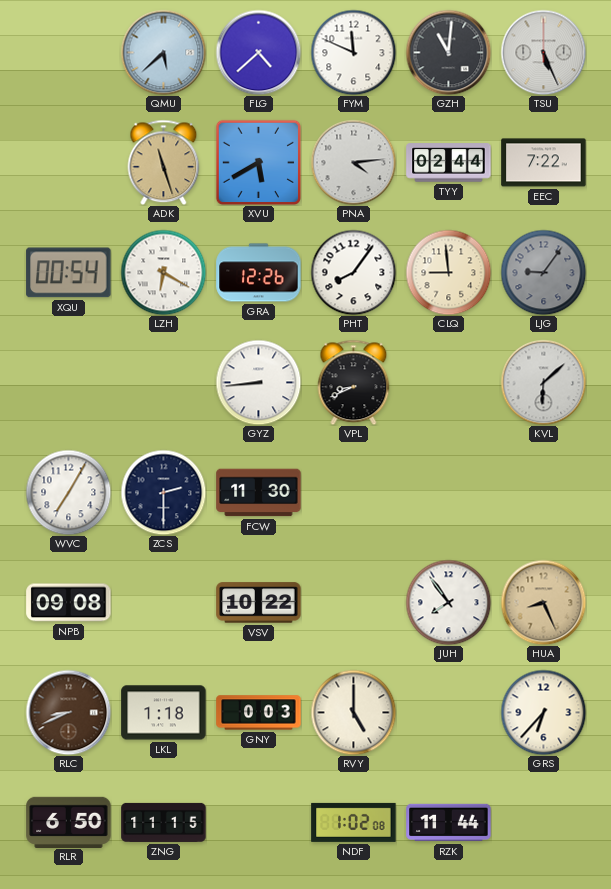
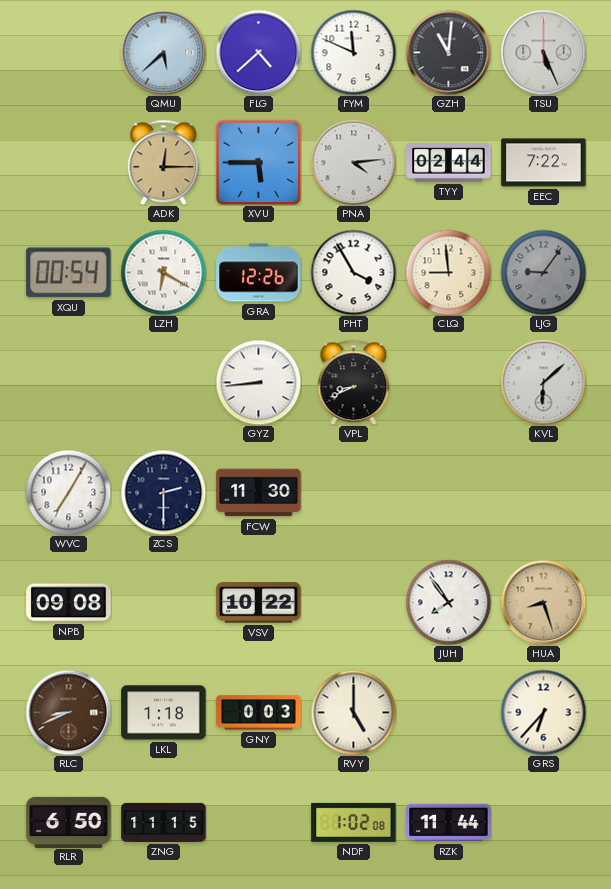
ADK: 11:27 -> 12:15
XVU: 5:40 -> 5:45
PHT: 8:06 -> 3:55
HUA: 8:26 -> 8:27
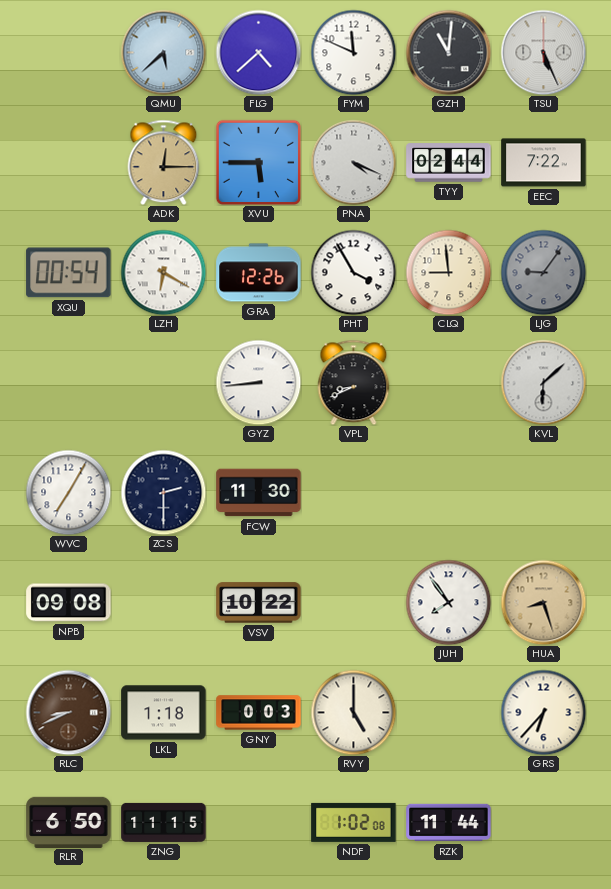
PNA: 4:14 -> 4:19
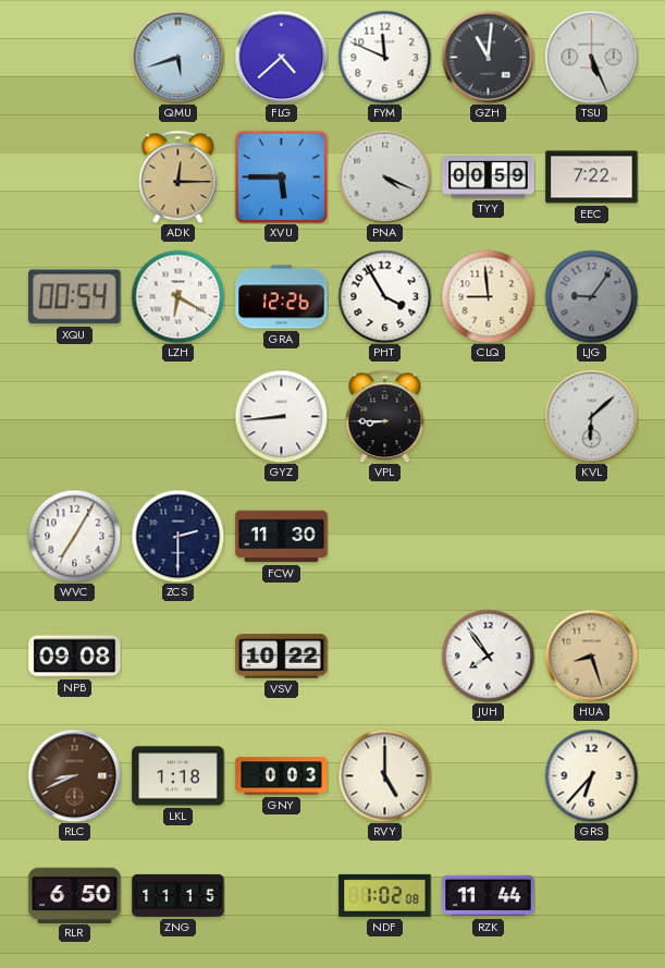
QMU: 5:38 -> 5:42
TYY: 02:44 -> 00:59
VPL: 8:41 -> 8:45
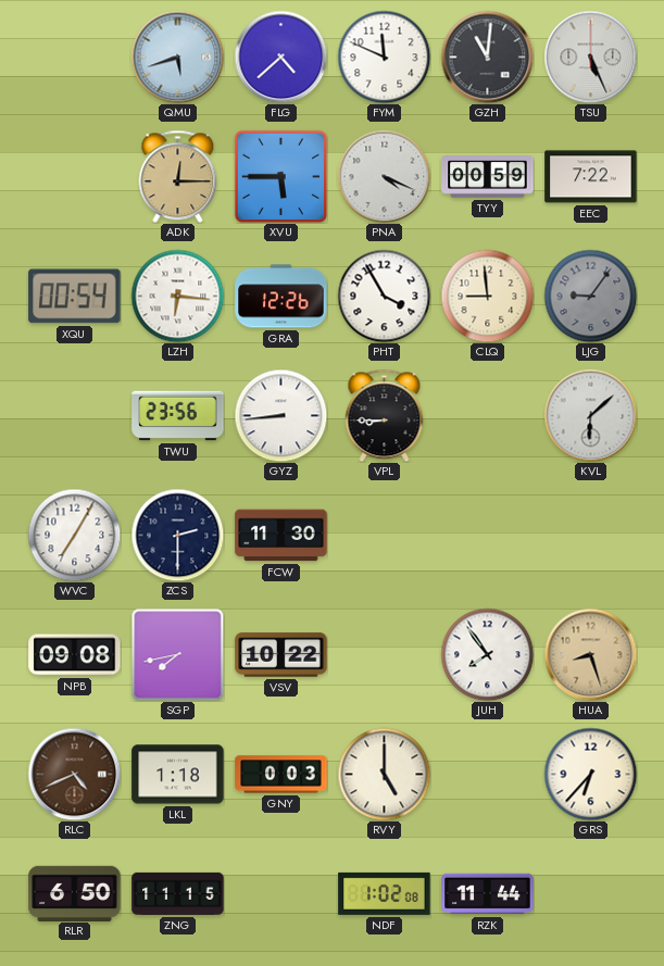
LZH: 6:20 -> 6:16
TWU: none -> 23:56
SGP: none -> 7:43
RLC: 8:41 -> 4:41
